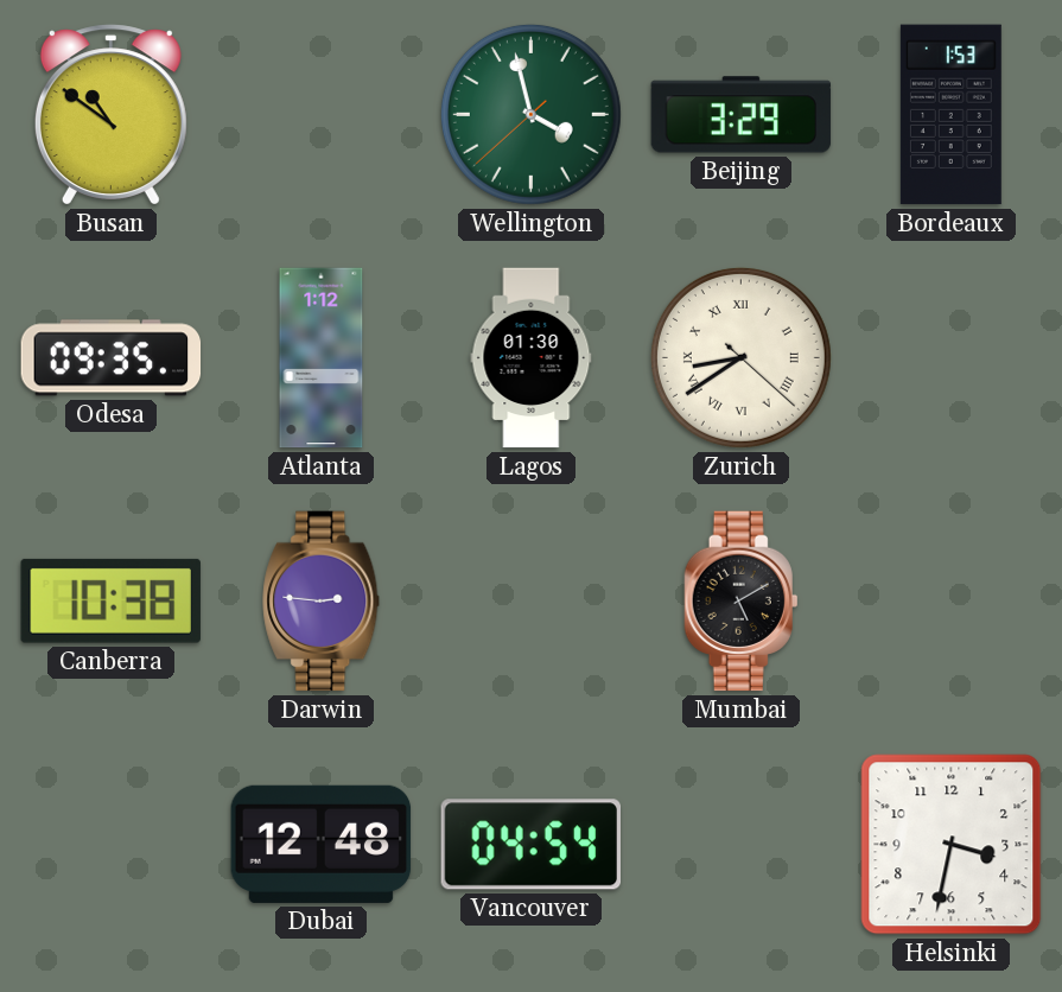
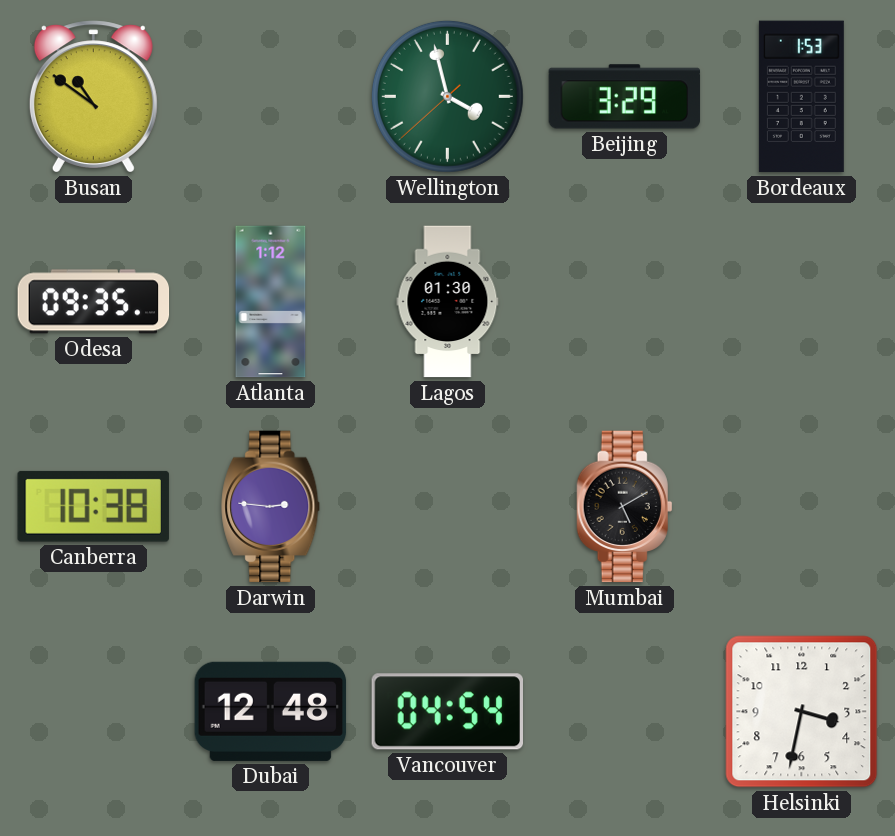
Zurich: 8:39 -> none
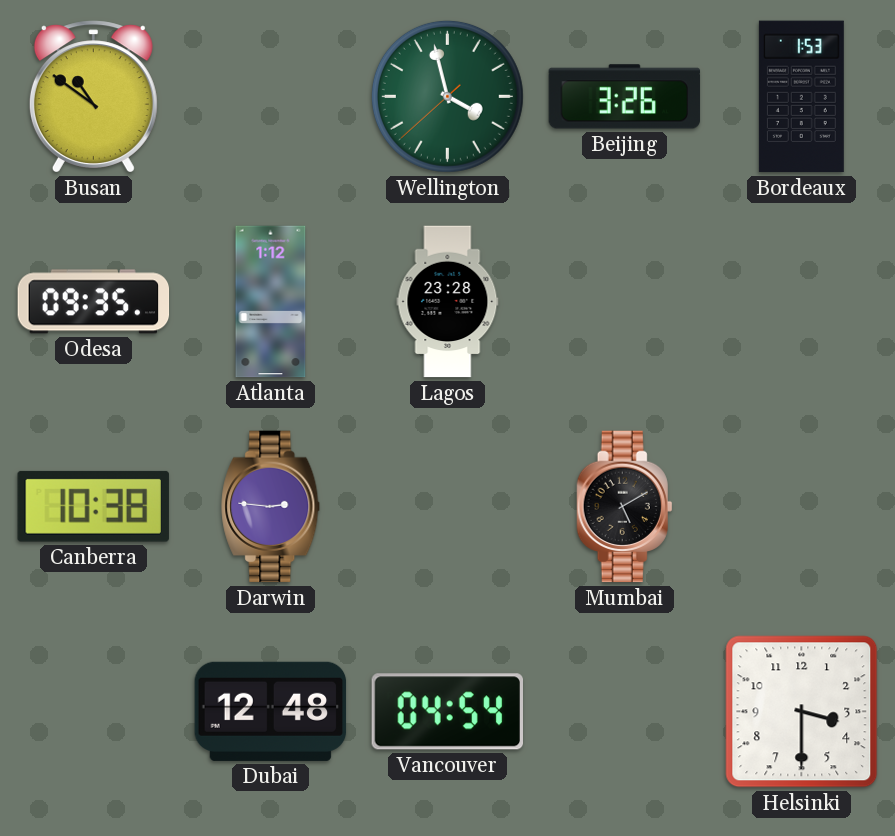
Beijing: 3:29 -> 3:26
Lagos: 01:30 -> 23:28
Helsinki: 3:32 -> 3:30
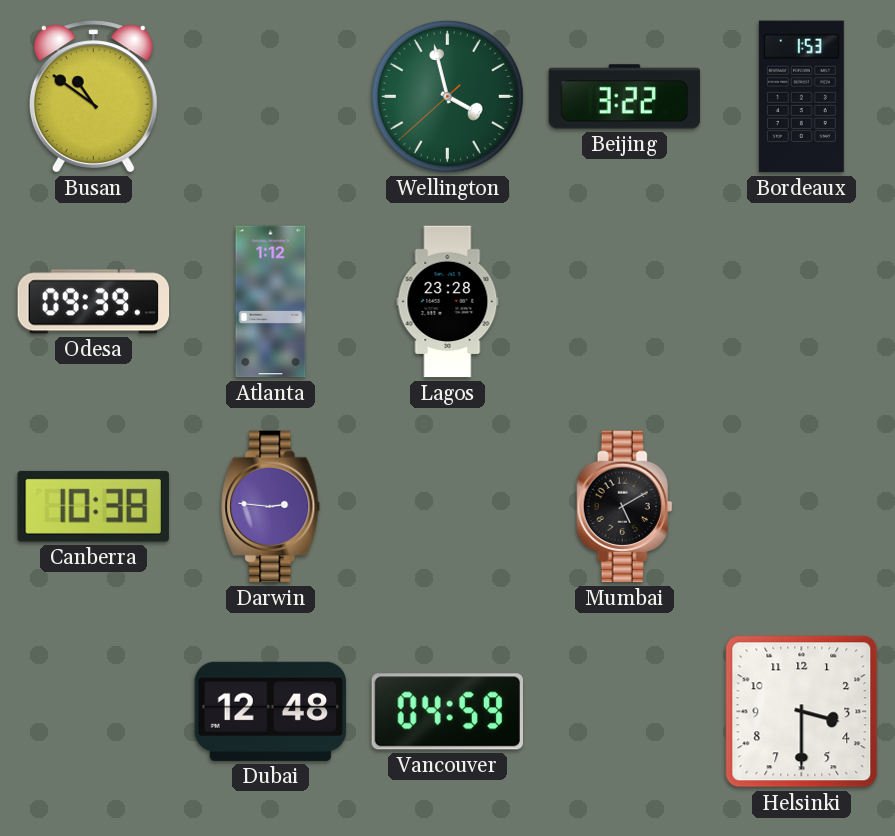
Beijing: 3:26 -> 3:22
Odesa: 09:35 -> 09:39
Vancouver: 04:54 -> 04:59
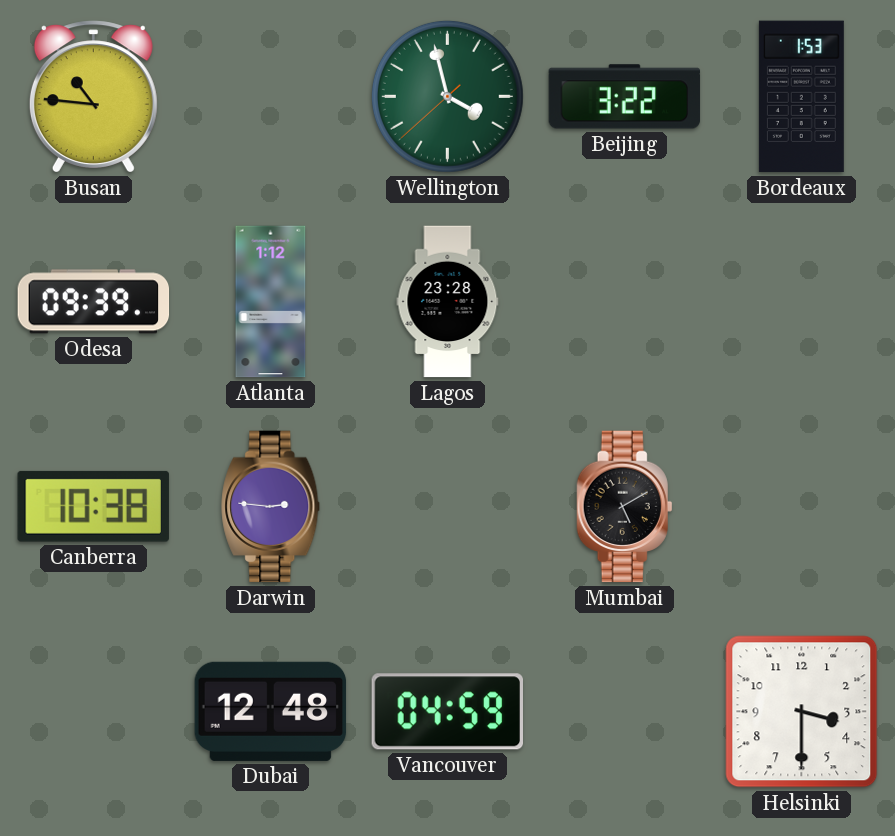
Busan: 10:51 -> 10:46
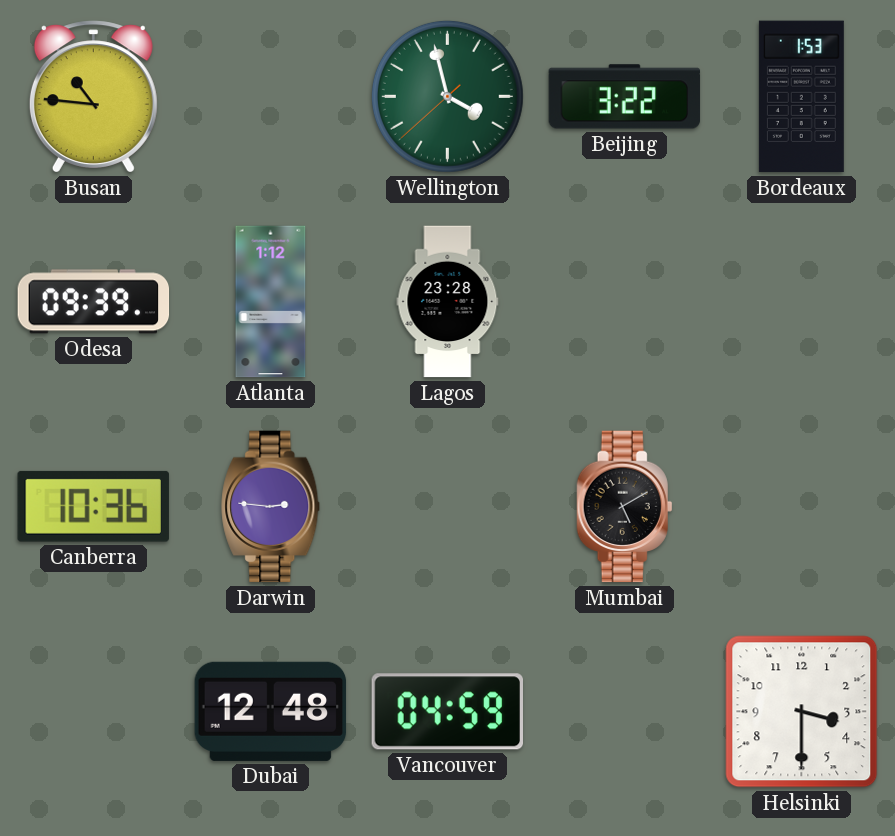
Canberra: 10:38 -> 10:36
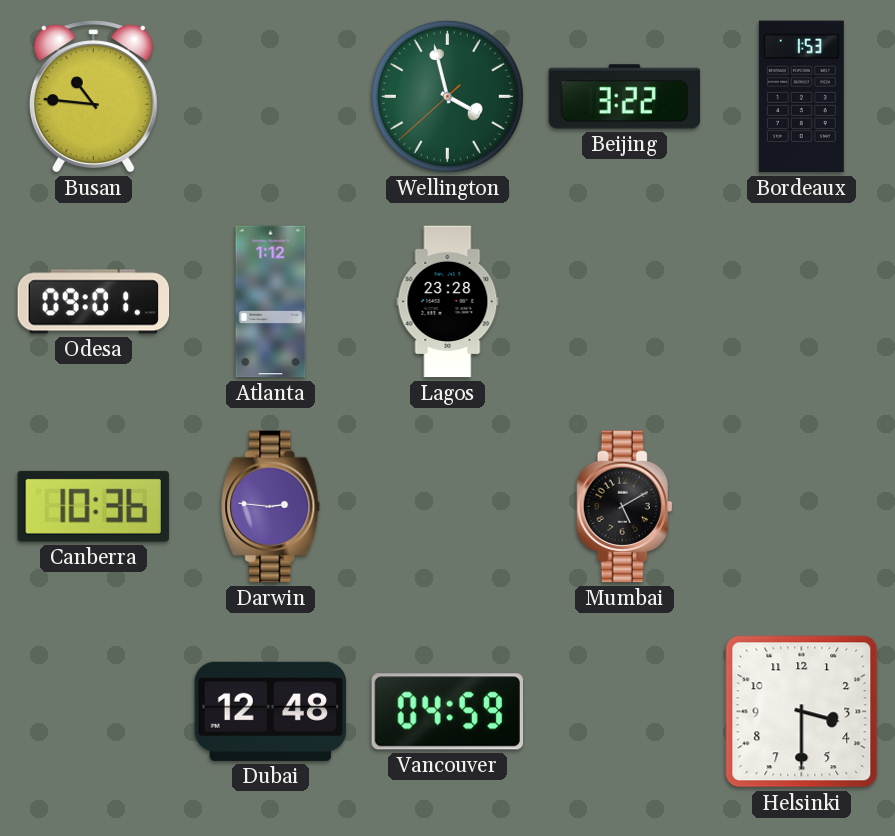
Odesa: 09:39 -> 09:01
